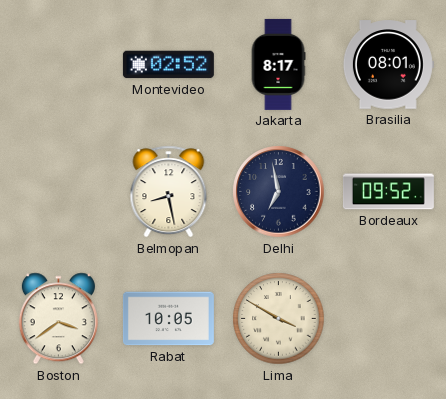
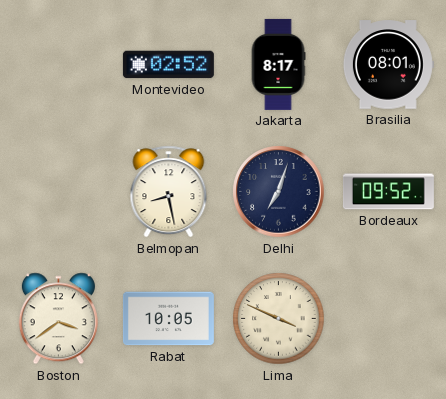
Delhi: 6:58 -> 7:03
Lima: 3:50 -> 3:49
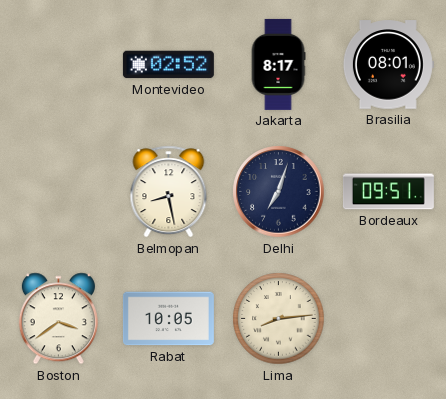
Bordeaux: 09:52 -> 09:51
Lima: 3:49 -> 8:14
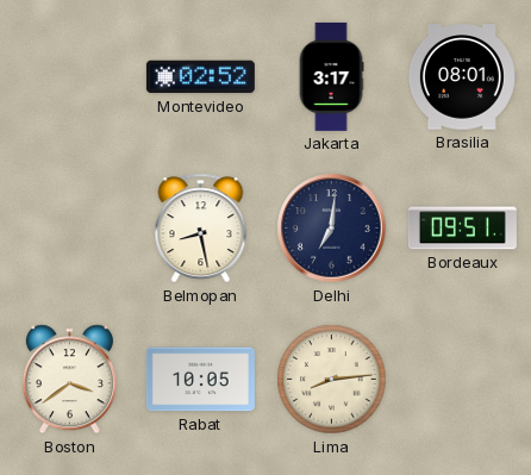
Jakarta: 8:17 -> 3:17
Delhi: 7:03 -> 7:01
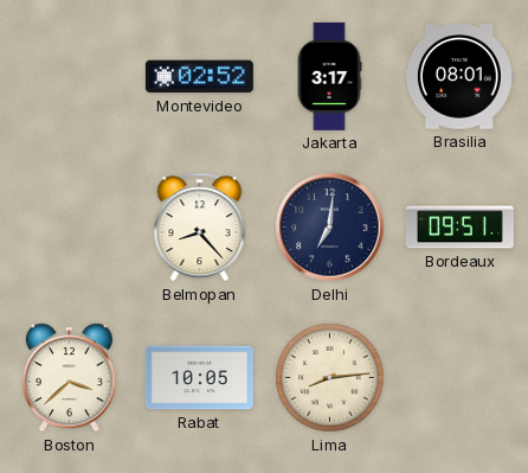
Belmopan: 8:28 -> 8:23
Boston: 3:39 -> 3:38
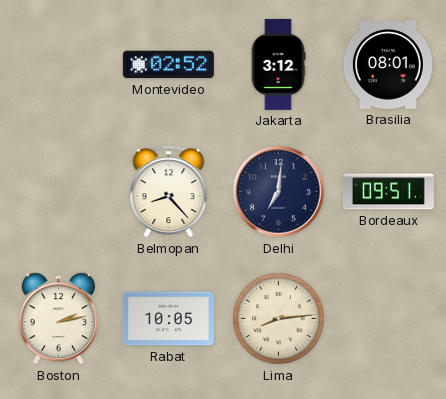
Jakarta: 3:17 -> 3:12
Boston: 3:38 -> 2:13
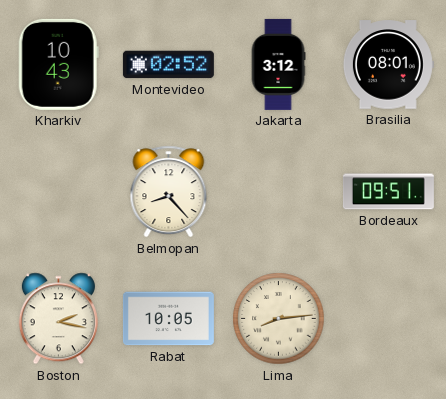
Kharkiv: none -> 10:43
Delhi: 7:01 -> none
Boston: 2:13 -> 2:17
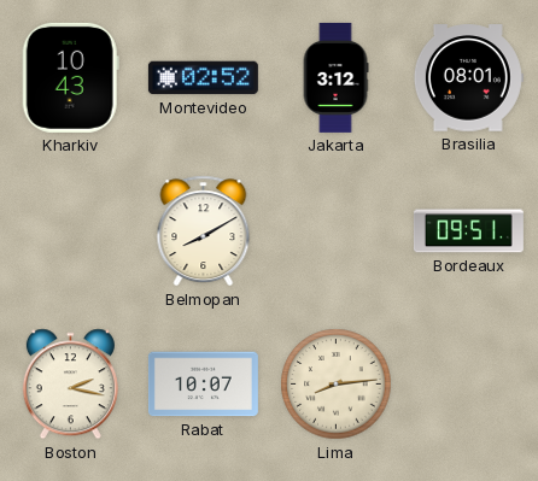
Belmopan: 8:23 -> 8:10
Rabat: 10:05 -> 10:07
